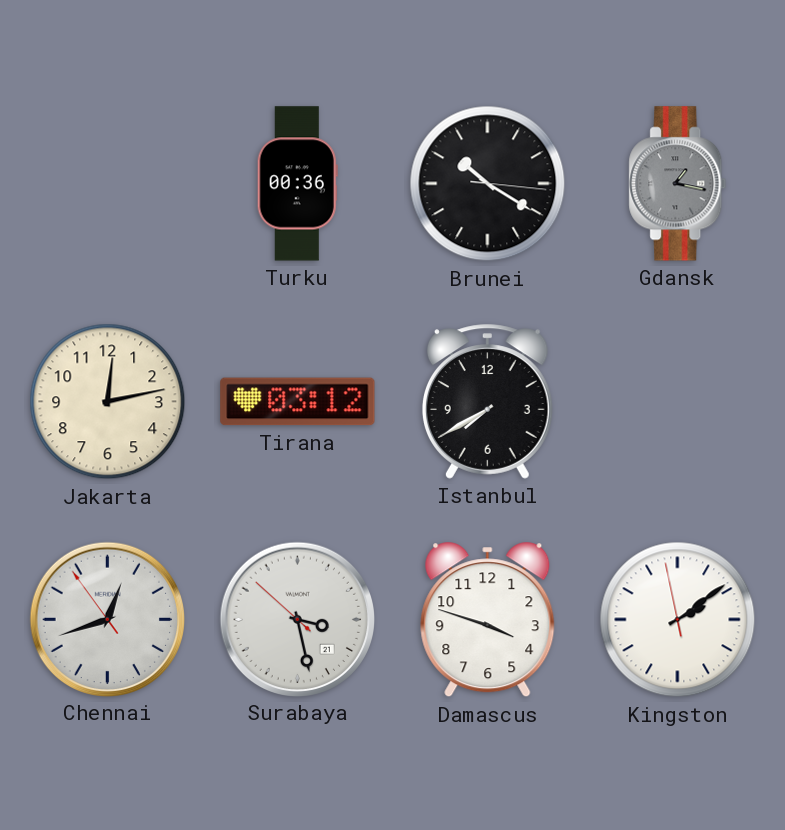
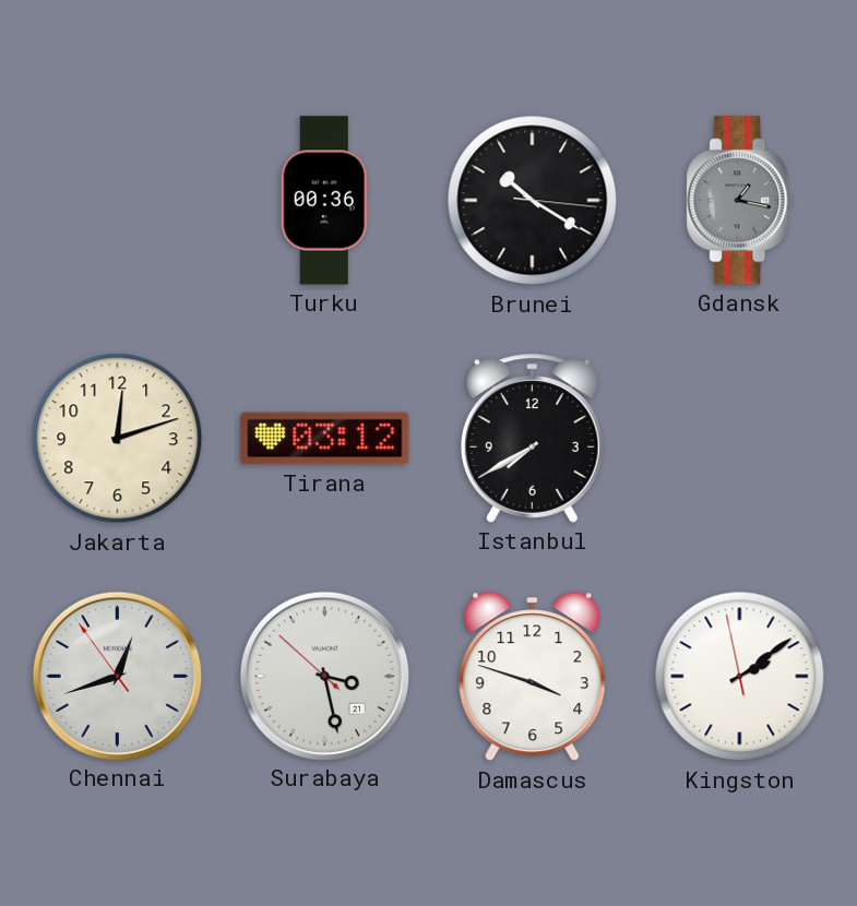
Jakarta: 12:13 -> 12:12
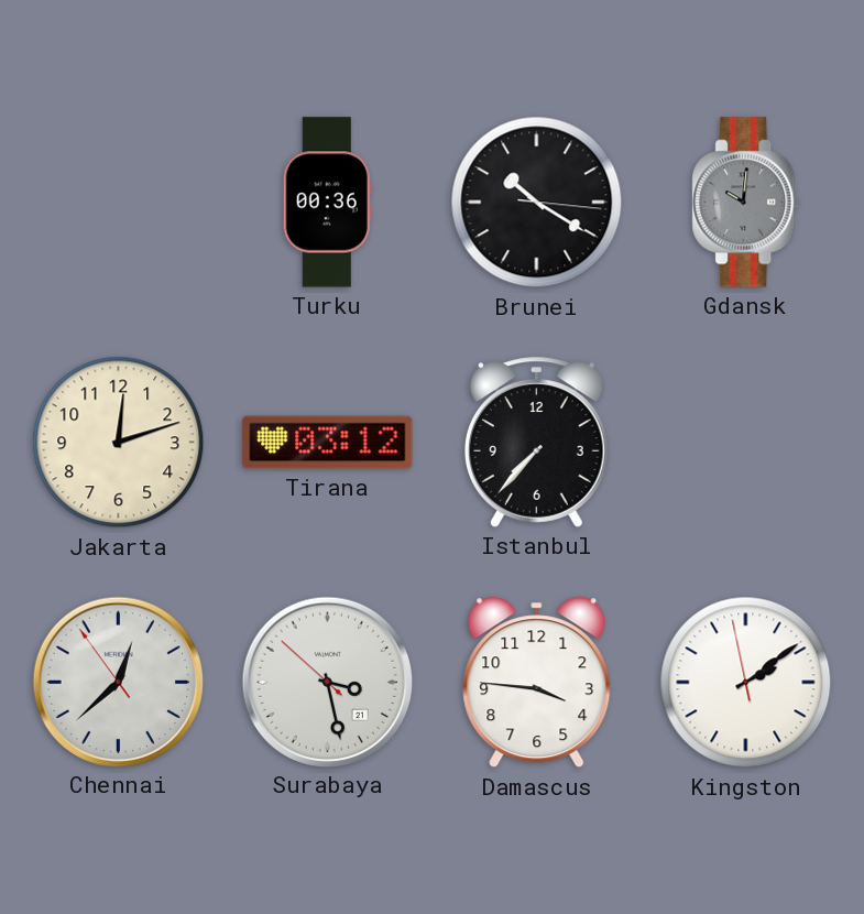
Gdansk: 1:17 -> 10:01
Istanbul: 7:40 -> 7:37
Chennai: 12:41 -> 12:37
Damascus: 3:48 -> 3:46
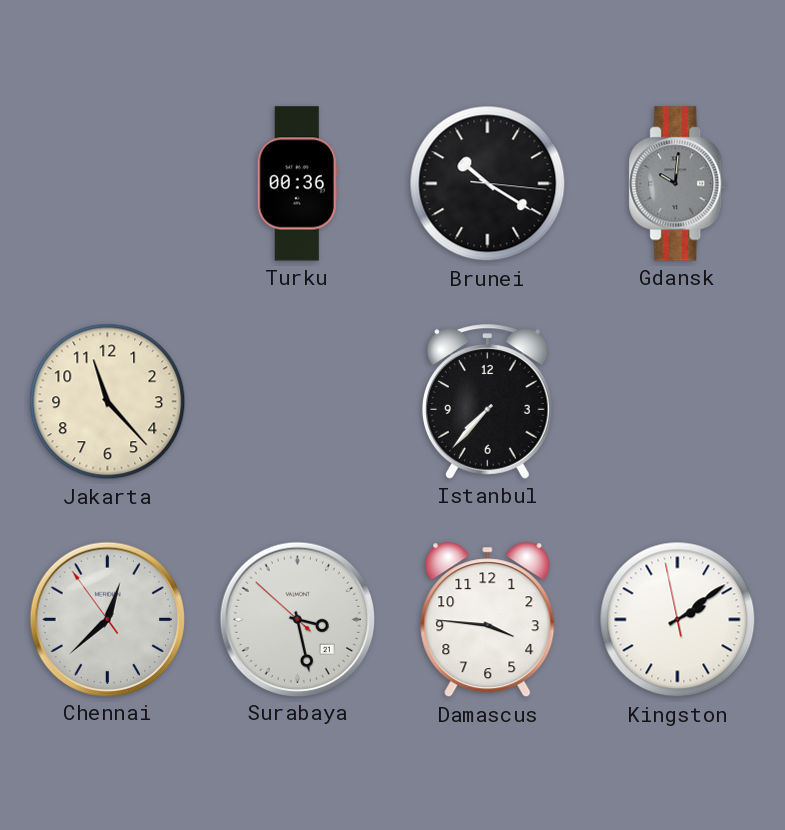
Jakarta: 12:12 -> 11:23
Tirana: 03:12 -> none
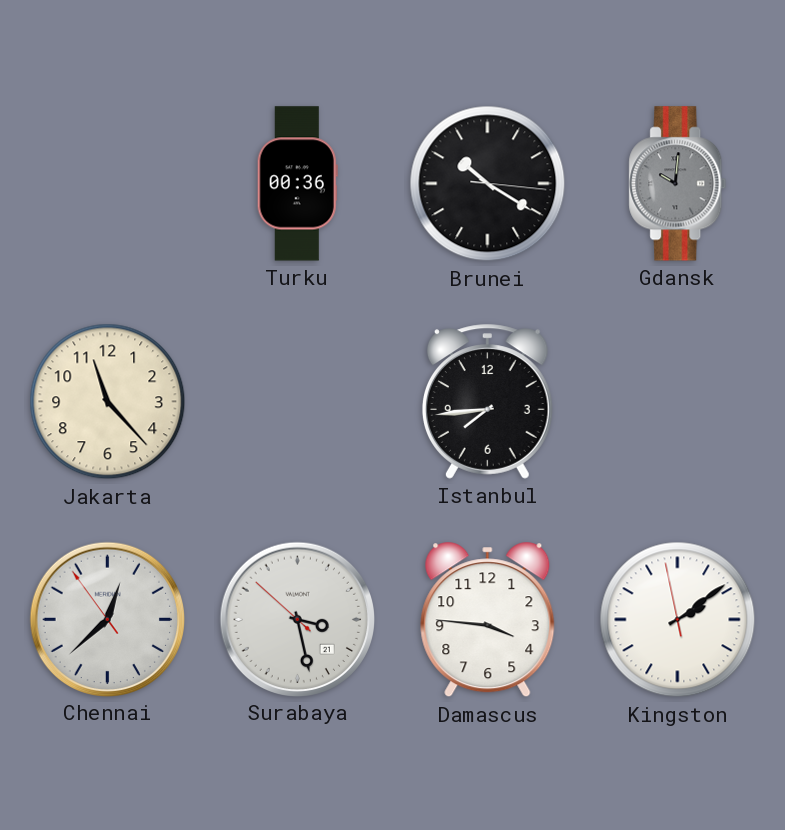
Istanbul: 7:37 -> 7:44
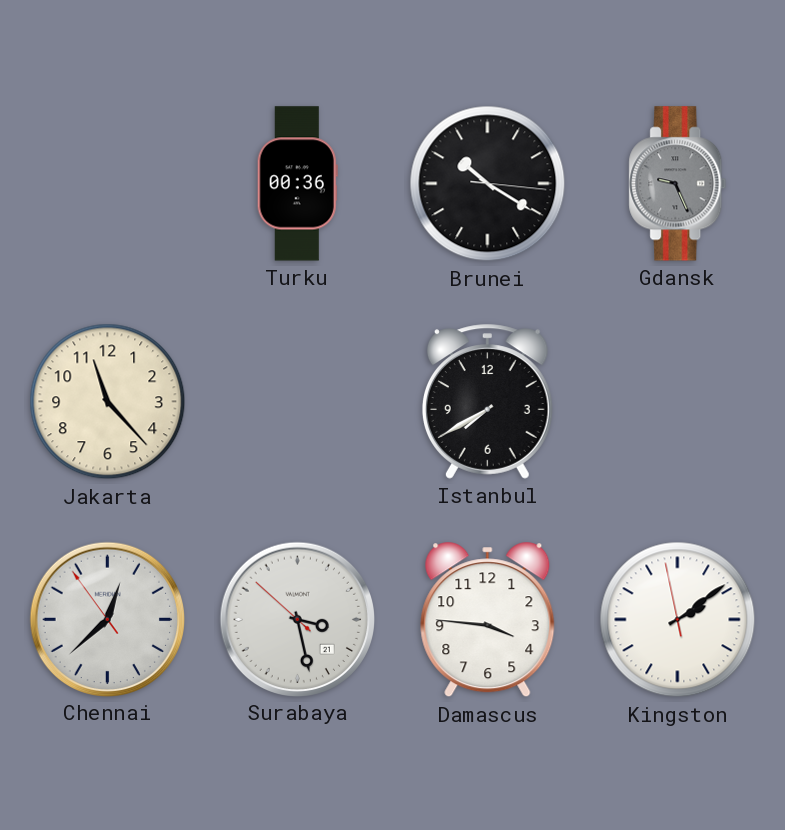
Gdansk: 10:01 -> 9:26
Istanbul: 7:44 -> 7:40
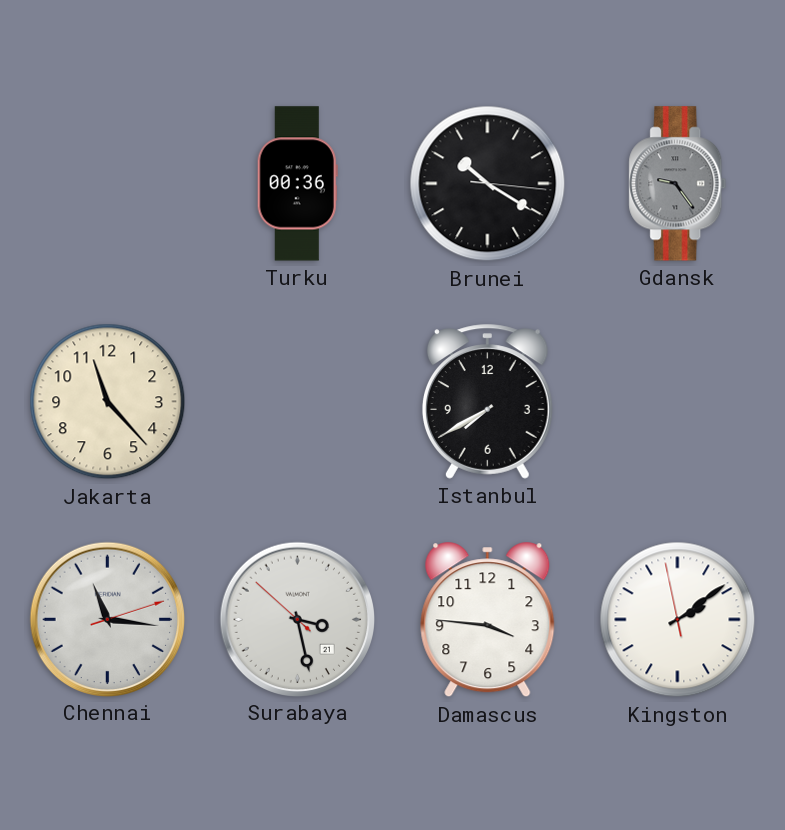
Gdansk: 9:26 -> 9:24
Chennai: 12:37 -> 11:16
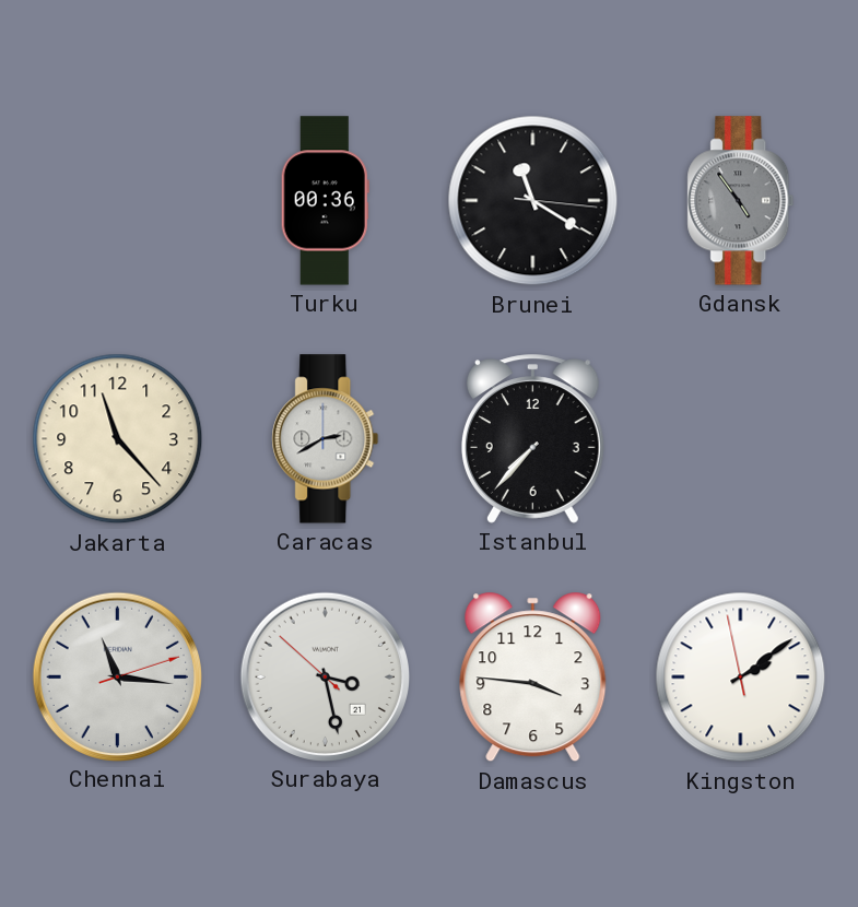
Brunei: 10:20 -> 11:20
Gdansk: 9:24 -> 4:54
Caracas: none -> 2:40
Istanbul: 7:40 -> 7:37
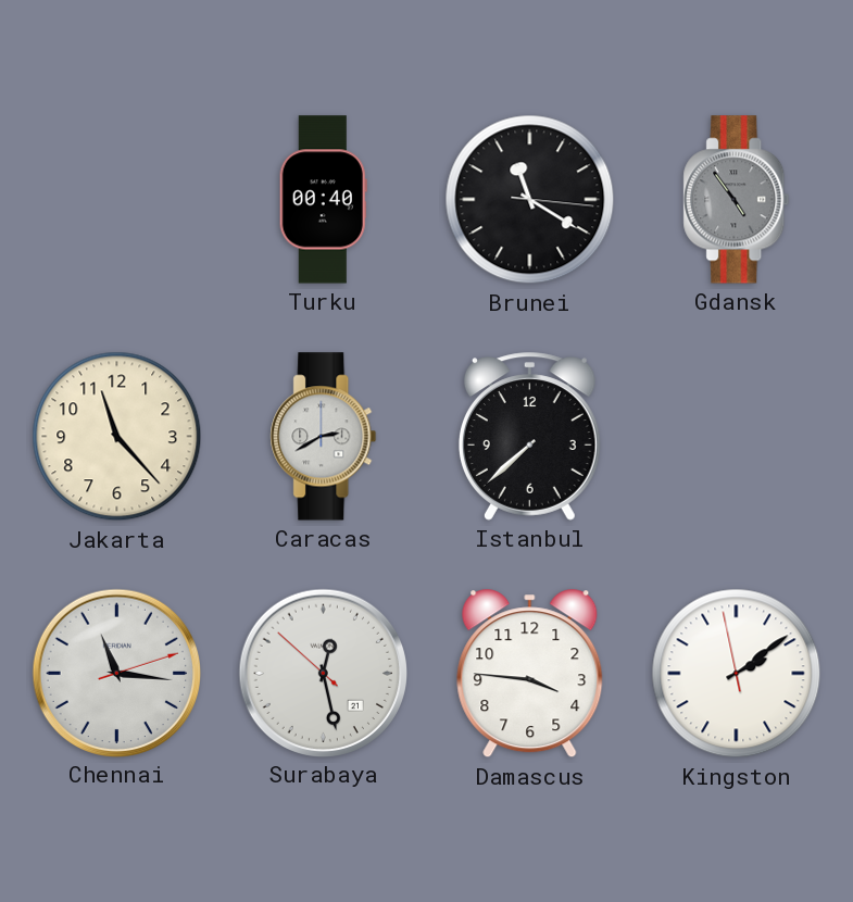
Turku: 00:36 -> 00:40
Istanbul: 7:37 -> 7:38
Surabaya: 3:27 -> 12:27
